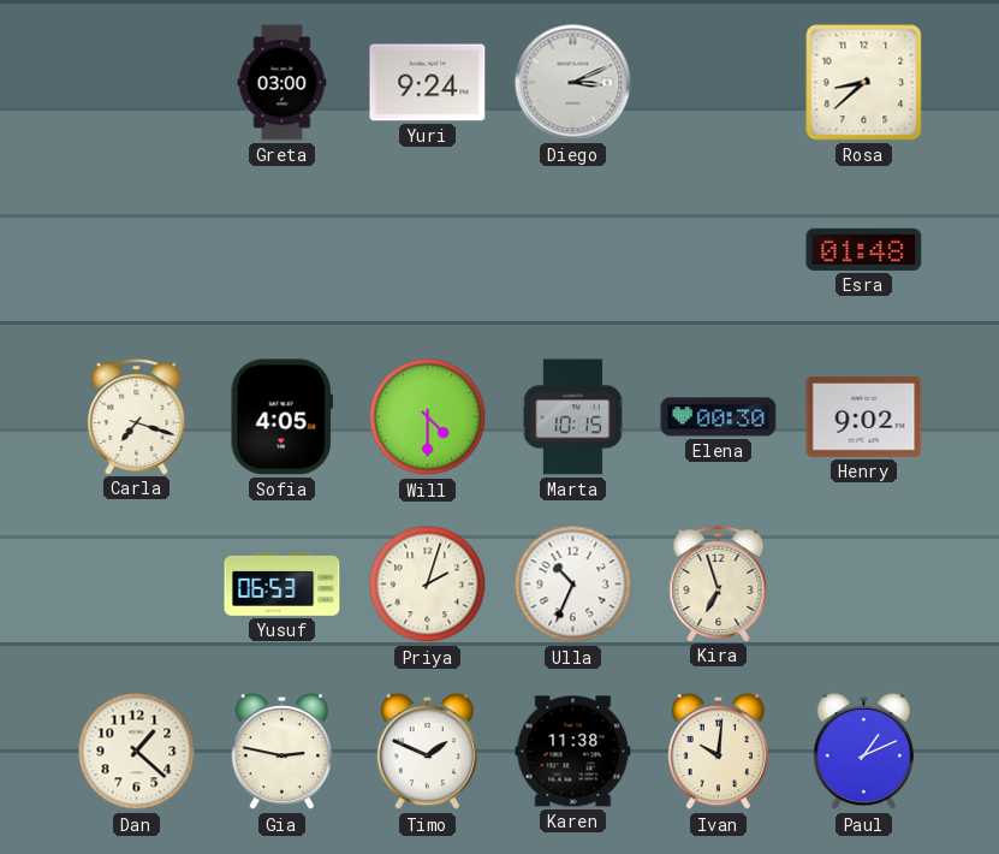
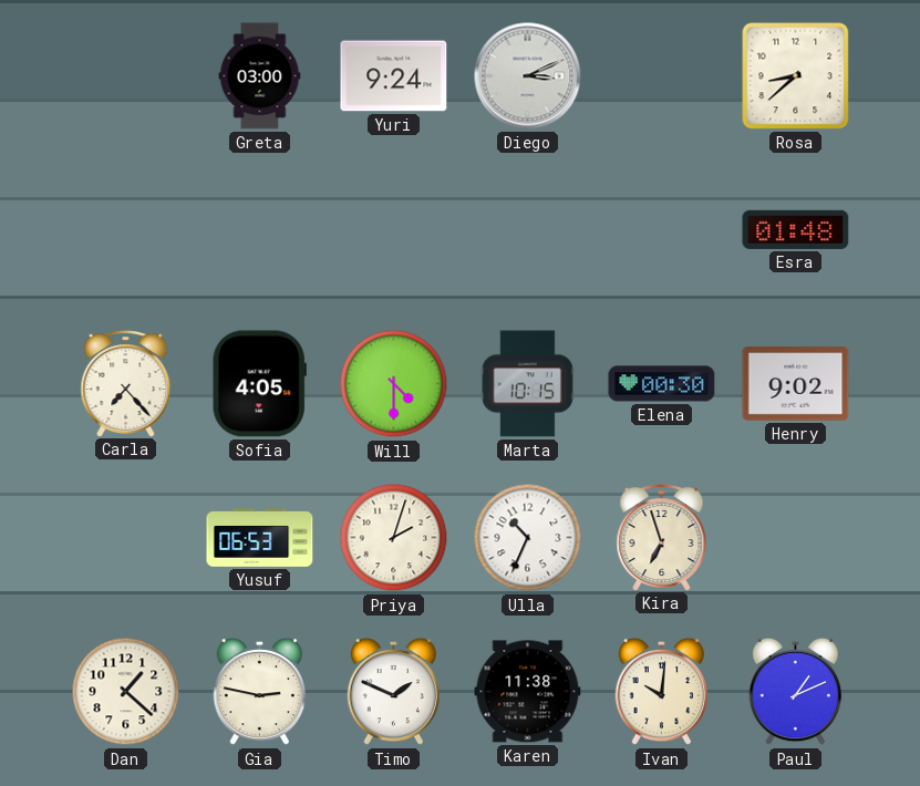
Carla: 7:18 -> 7:23
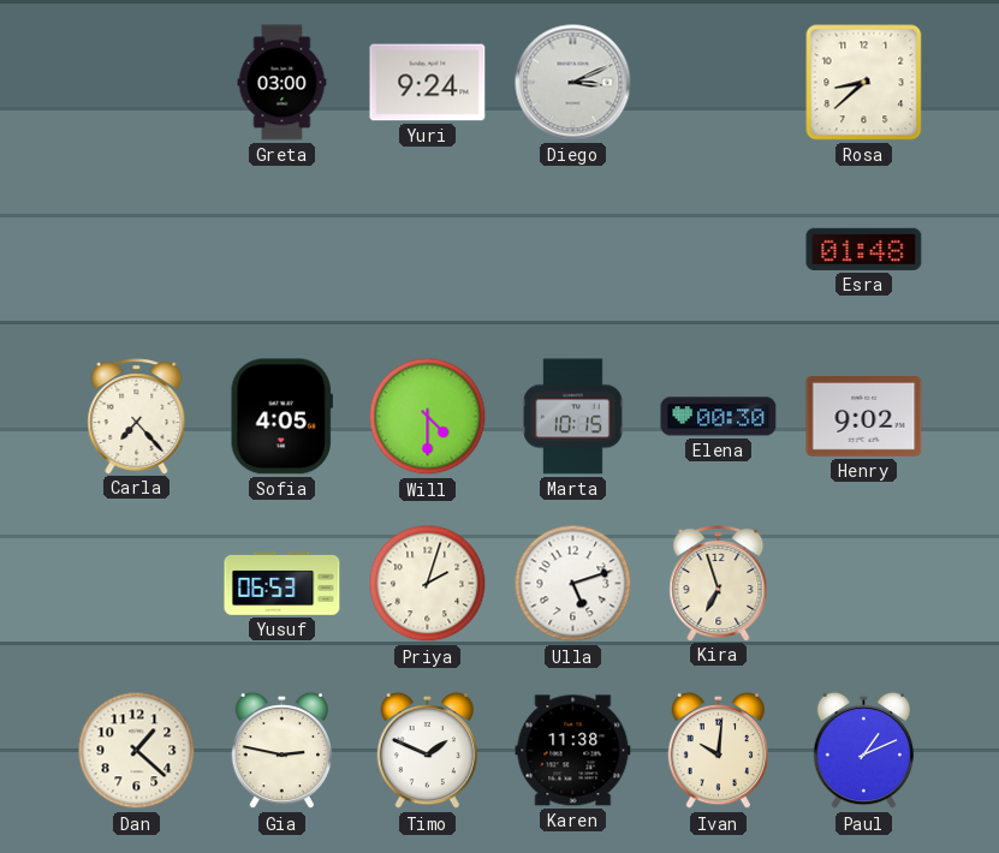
Ulla: 10:34 -> 5:12
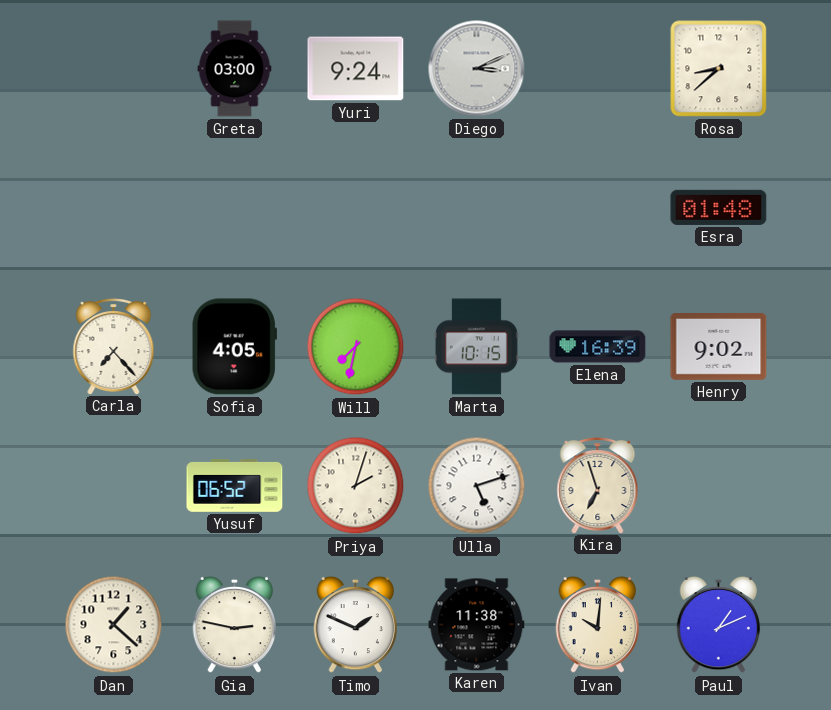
Will: 4:30 -> 7:32
Elena: 00:30 -> 16:39
Yusuf: 06:53 -> 06:52
